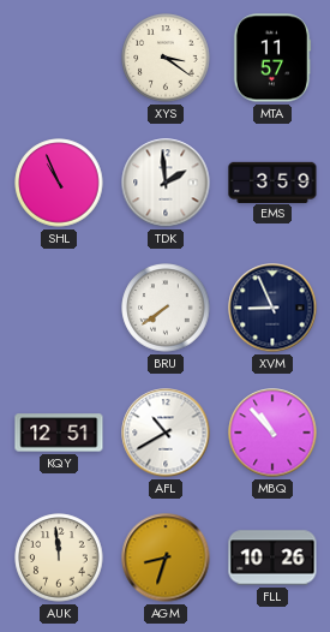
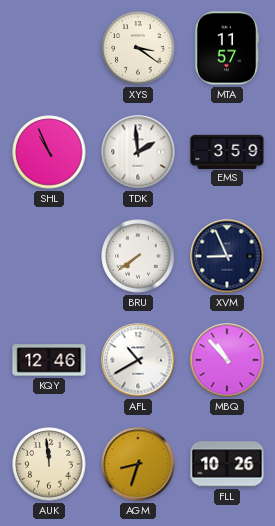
KQY: 12:51 -> 12:46
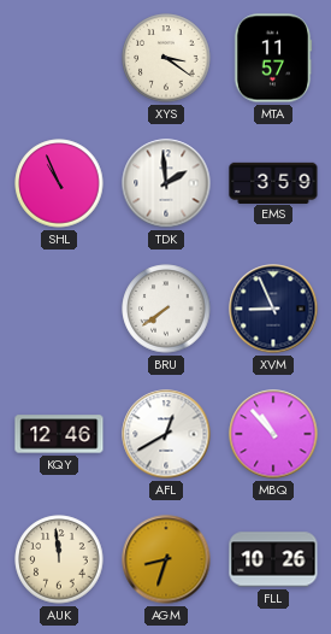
AFL: 10:40 -> 12:40
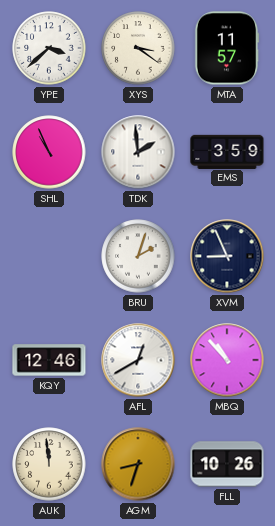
YPE: none -> 3:38
BRU: 7:39 -> 2:03
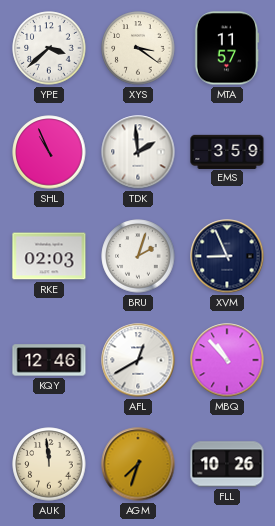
RKE: none -> 02:03
AGM: 8:33 -> 7:33
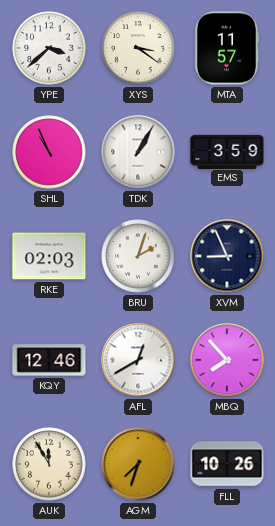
TDK: 1:59 -> 1:05
MBQ: 10:53 -> 7:53
AUK: 11:59 -> 11:55
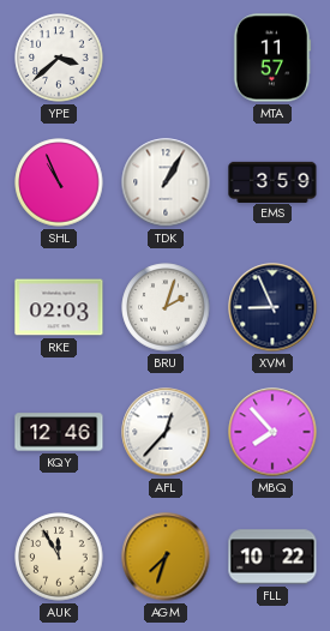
XYS: 3:21 -> none
AFL: 12:40 -> 12:37
FLL: 10:26 -> 10:22
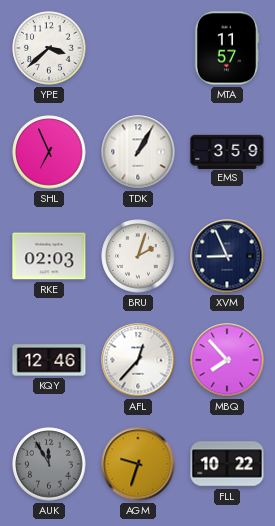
SHL: 10:56 -> 6:56
AUK dial: cream -> grey
AGM: 7:33 -> 9:33
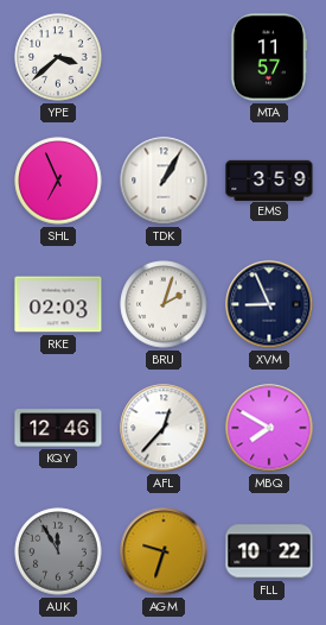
MBQ: 7:53 -> 7:50
